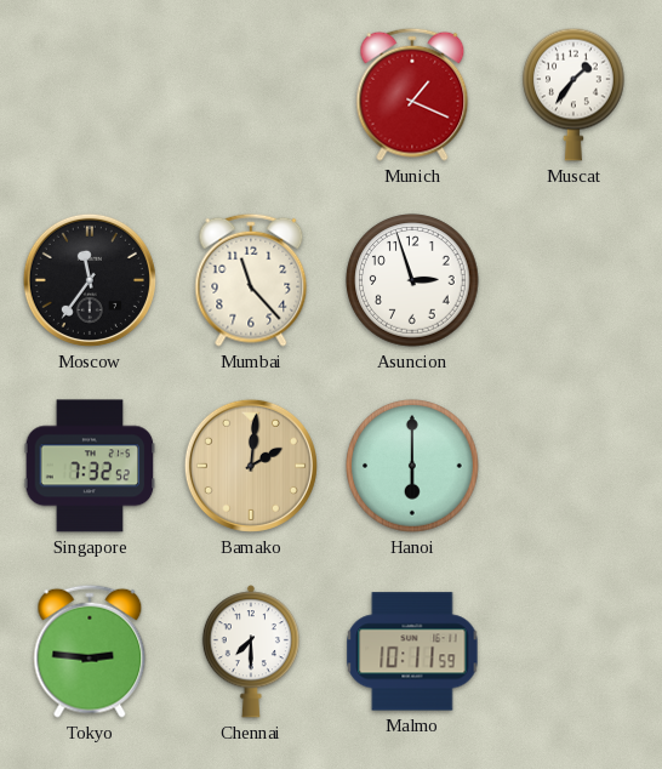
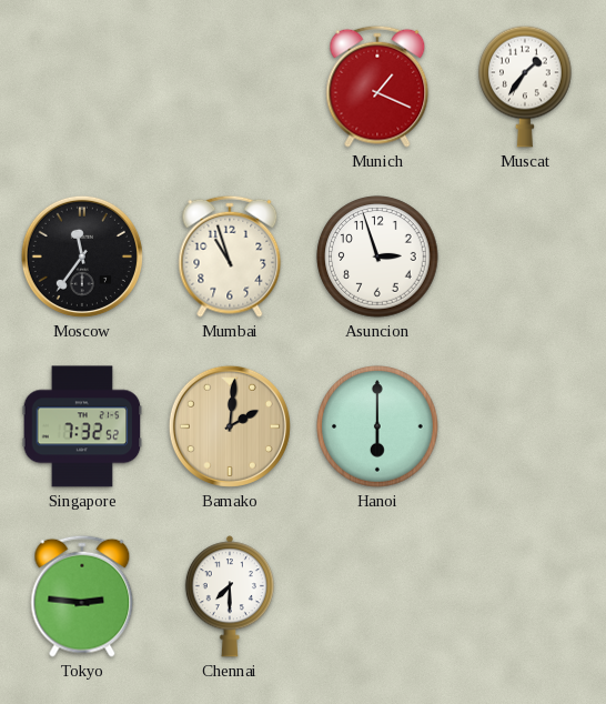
Mumbai: 11:23 -> 10:57
Malmo: 10:11 -> none
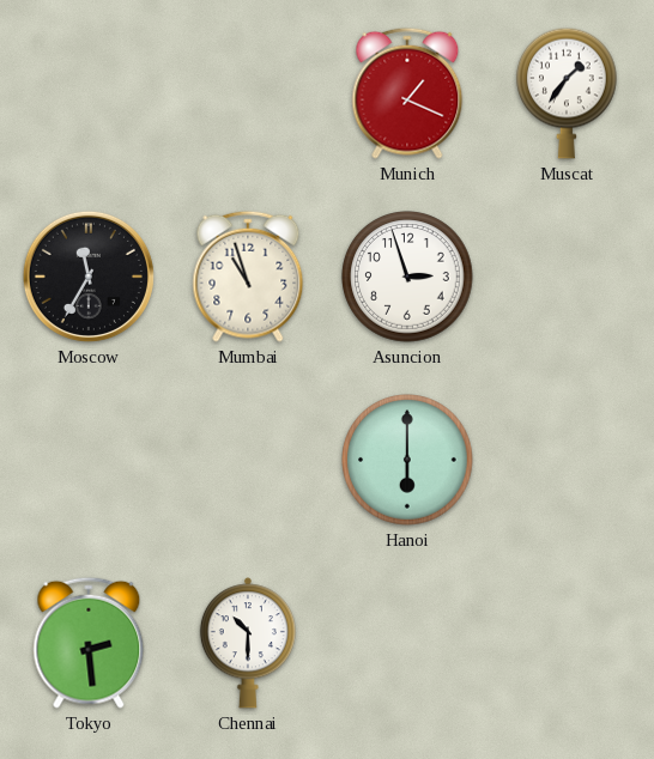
Moscow: 11:36 -> 11:35
Singapore: 7:32 -> none
Bamako: 2:01 -> none
Tokyo: 2:46 -> 2:29
Chennai: 7:30 -> 10:30
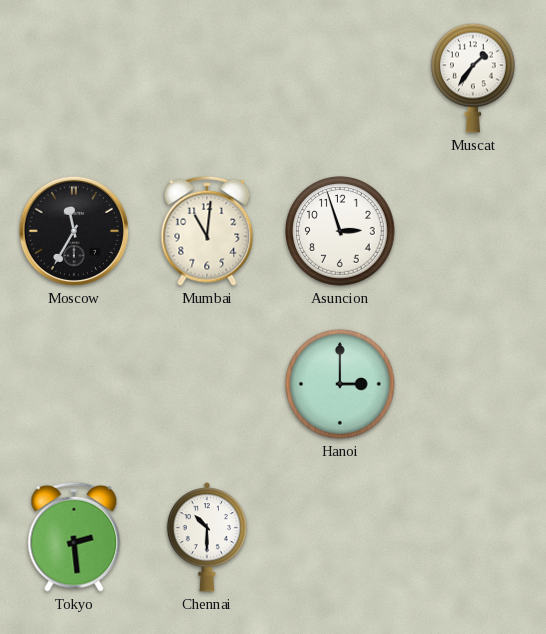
Munich: 1:19 -> none
Mumbai: 10:57 -> 11:01
Hanoi: 6:00 -> 3:00
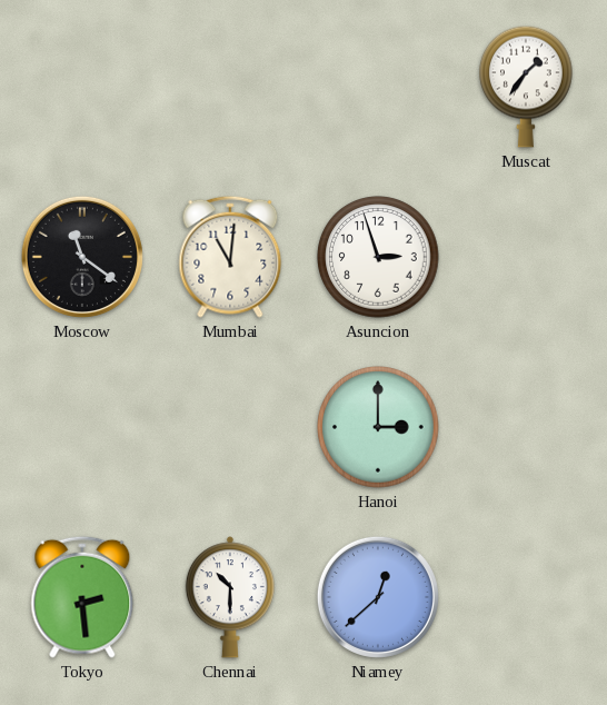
Moscow: 11:35 -> 11:21
Niamey: none -> 12:38
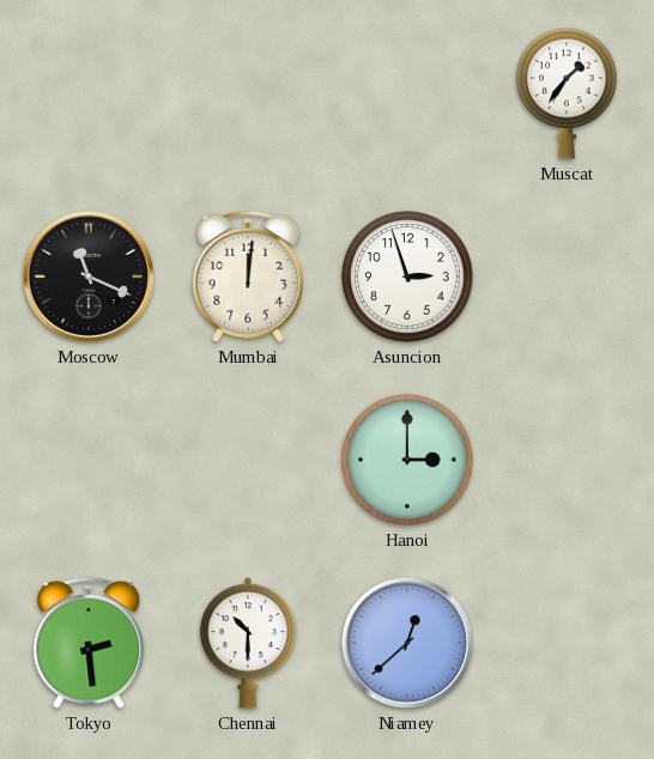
Moscow: 11:21 -> 11:19
Mumbai: 11:01 -> 12:01
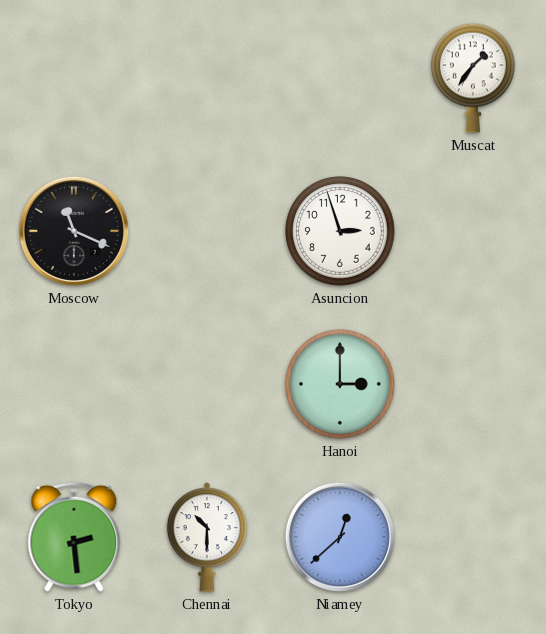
Mumbai: 12:01 -> none
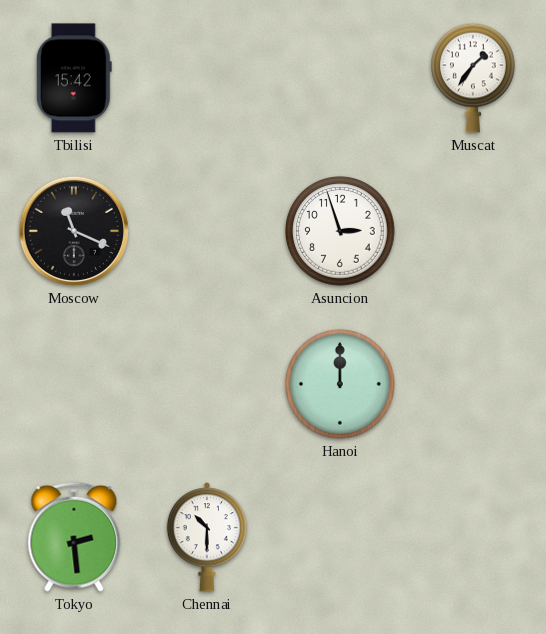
Tbilisi: none -> 15:42
Hanoi: 3:00 -> 12:00
Niamey: 12:38 -> none
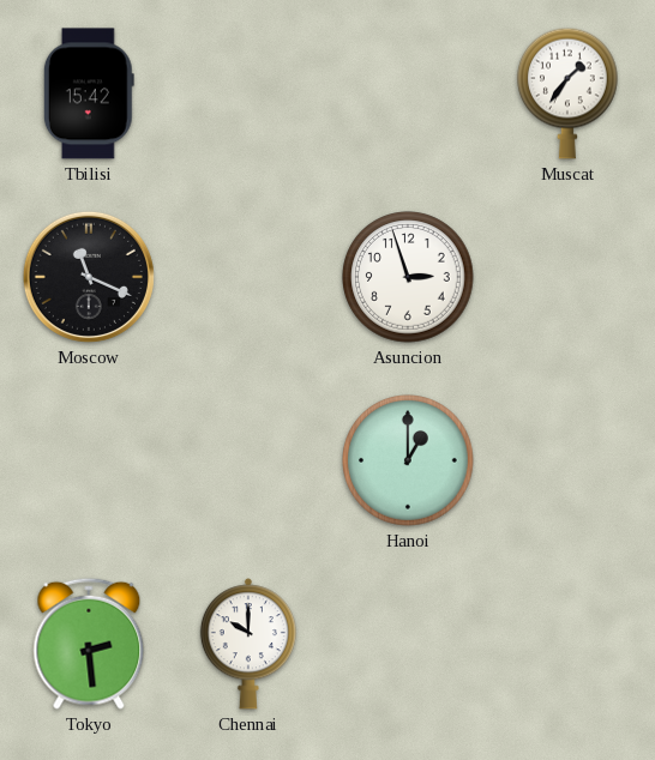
Hanoi: 12:00 -> 1:00
Chennai: 10:30 -> 10:00
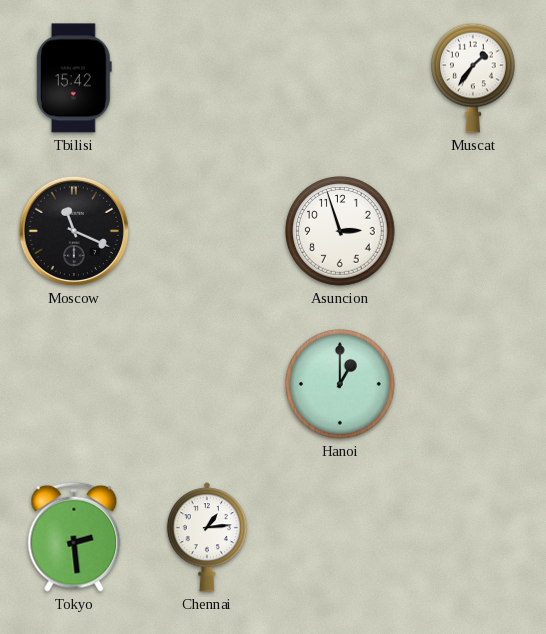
Chennai: 10:00 -> 1:14
